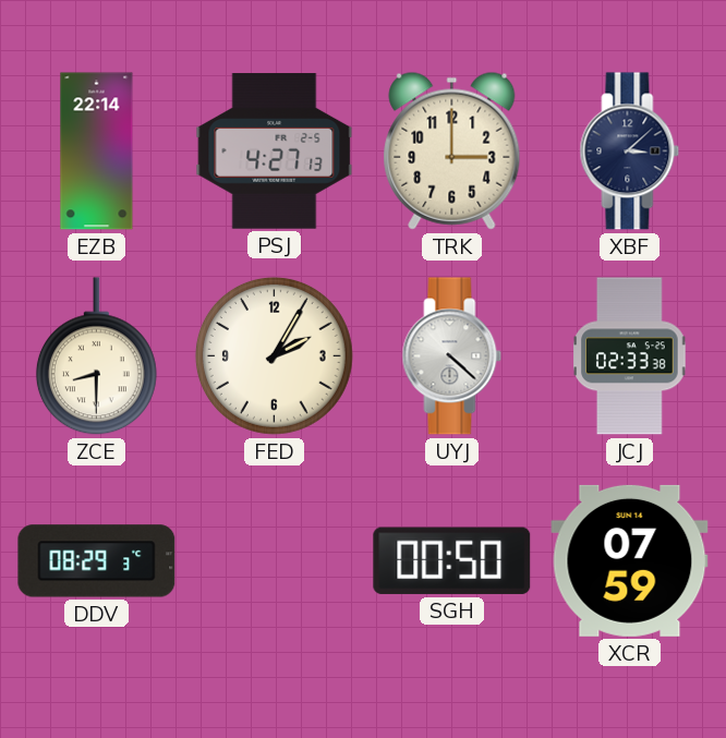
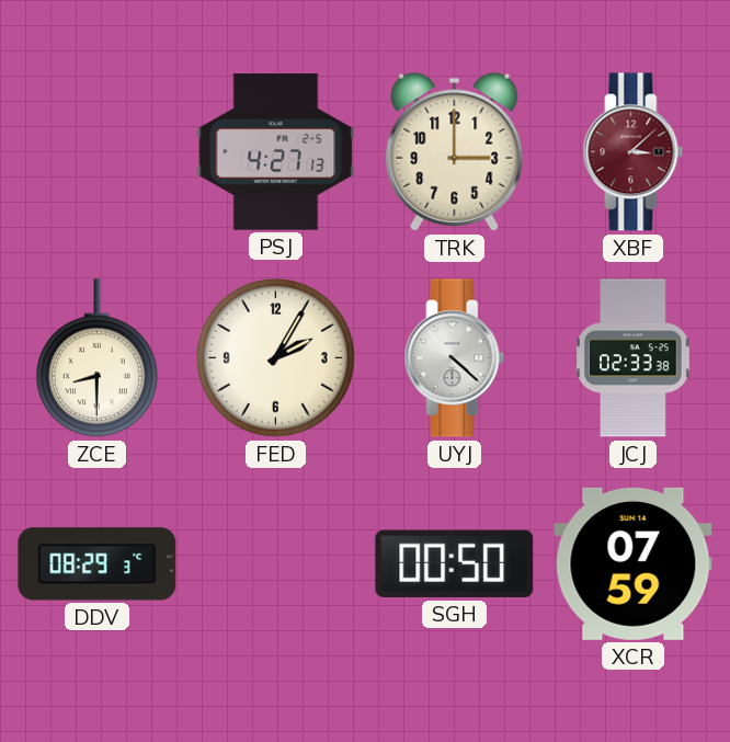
EZB: 22:14 -> none
XBF dial: navy -> burgundy
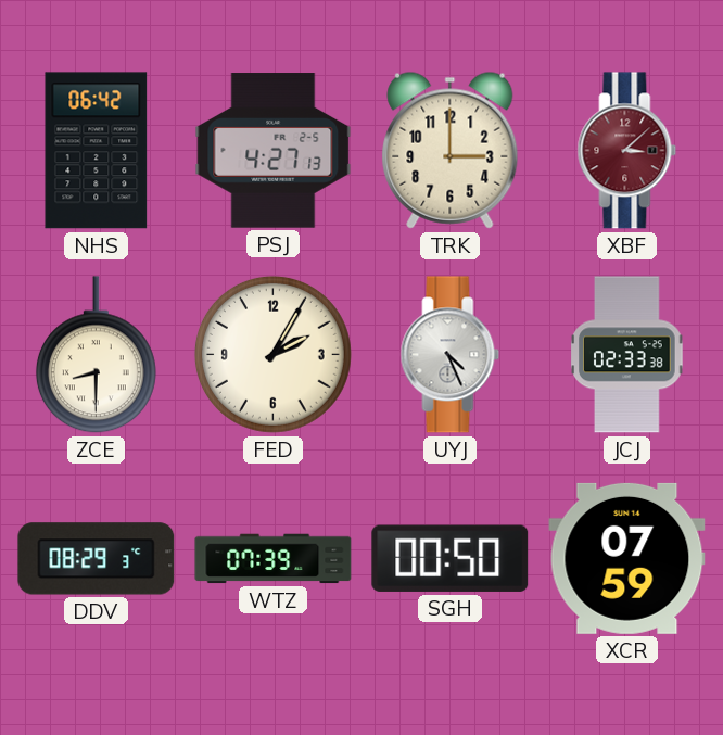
NHS: none -> 06:42
UYJ: 4:22 -> 4:26
WTZ: none -> 07:39
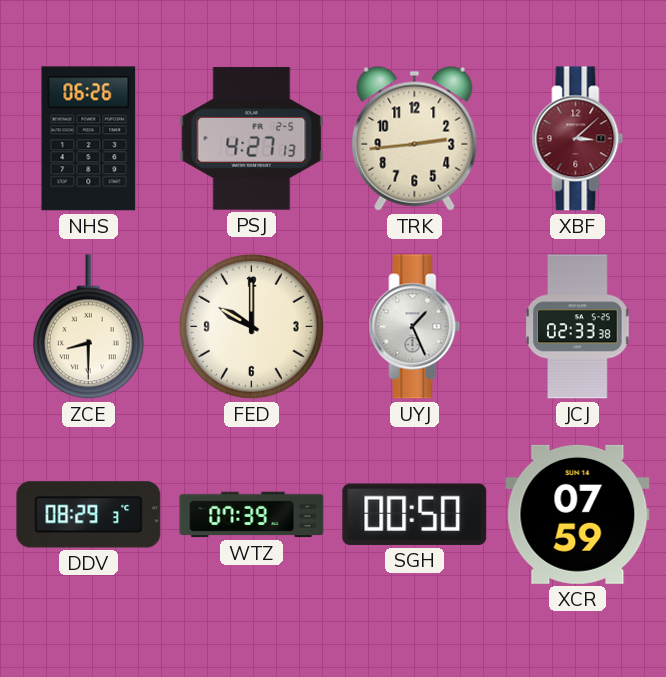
NHS: 06:42 -> 06:26
TRK: 3:00 -> 2:44
FED: 2:05 -> 10:00
UYJ: 4:26 -> 1:26
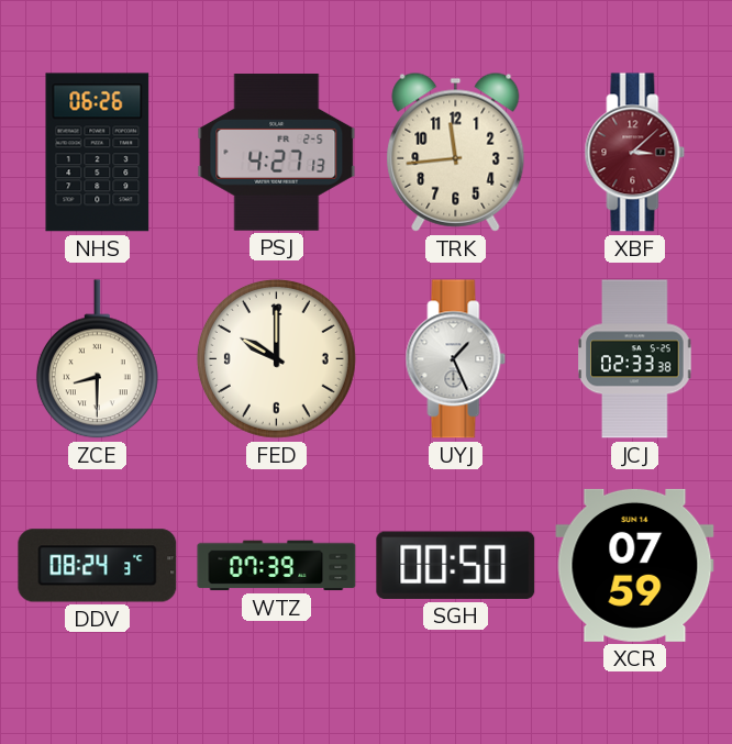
TRK: 2:44 -> 11:44
DDV: 08:29 -> 08:24
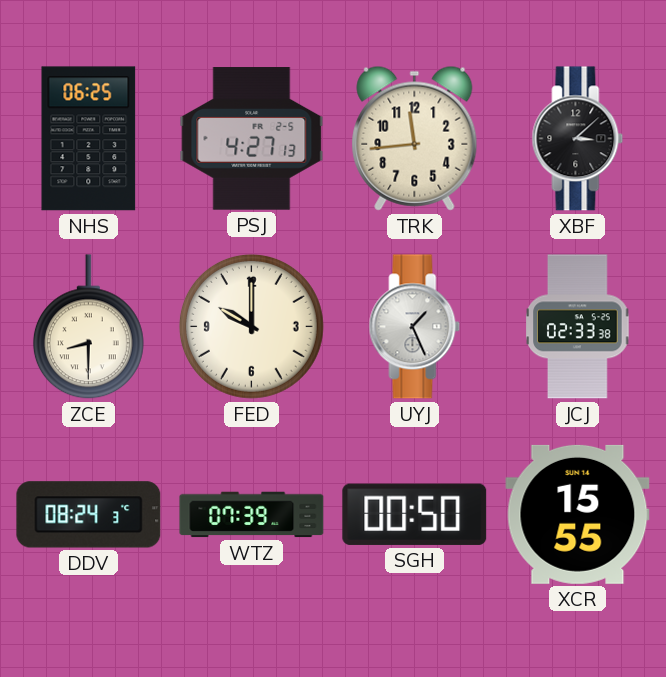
NHS: 06:26 -> 06:25
XBF dial: burgundy -> black
XCR: 07:59 -> 15:55
